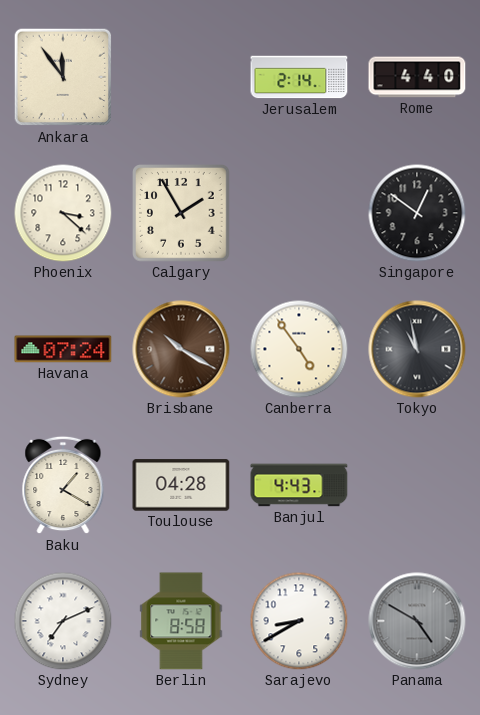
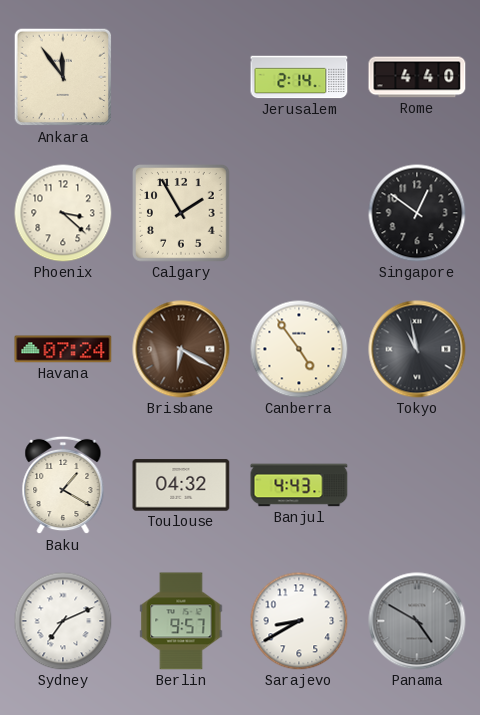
Brisbane: 10:20 -> 6:20
Toulouse: 04:28 -> 04:32
Berlin: 8:58 -> 9:57
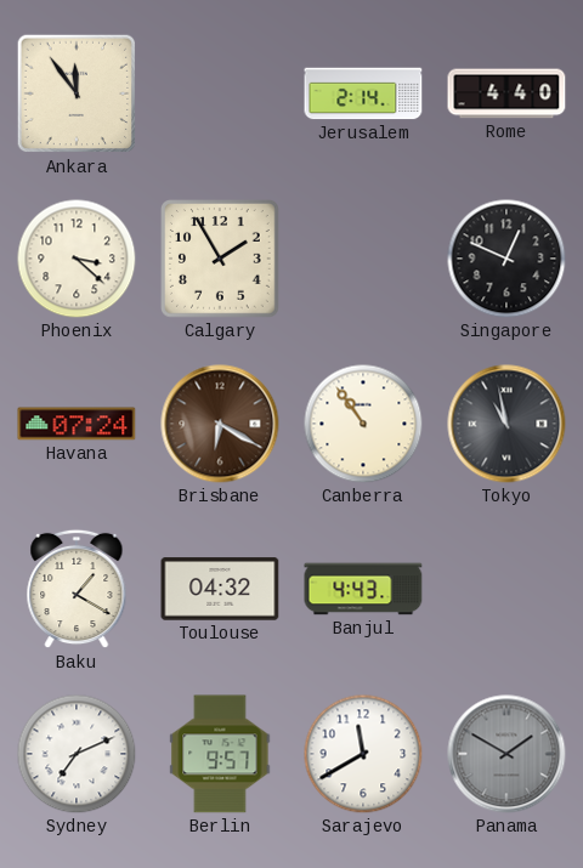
Singapore: 12:51 -> 12:49
Canberra: 4:54 -> 10:54
Sarajevo: 8:40 -> 11:40
Panama: 4:50 -> 1:50
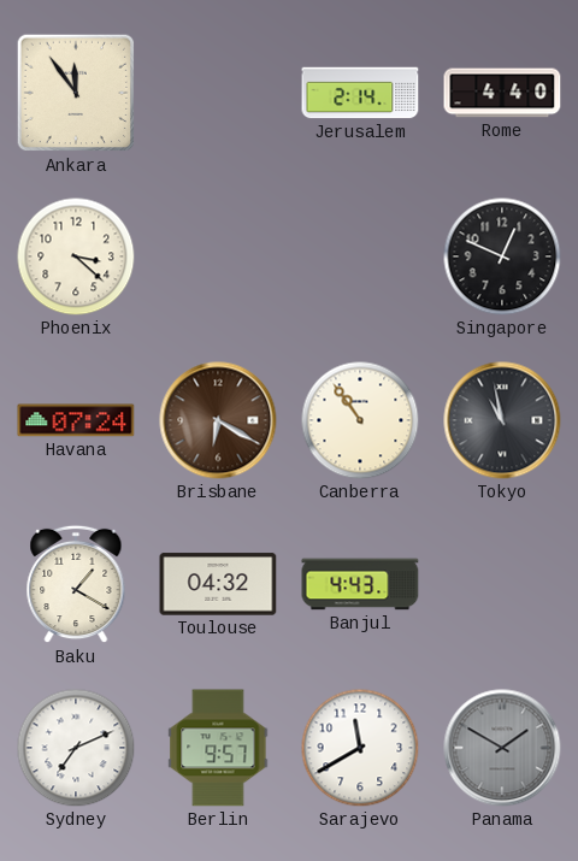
Calgary: 1:55 -> none
